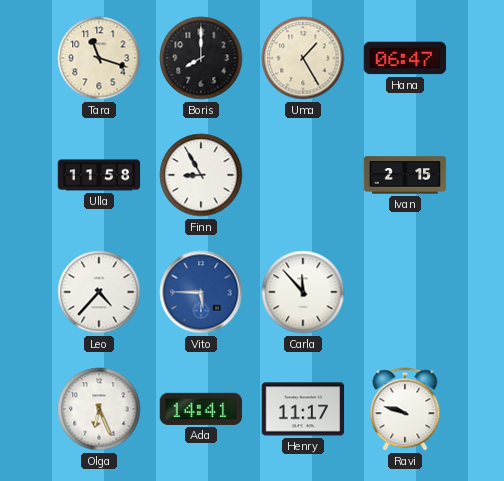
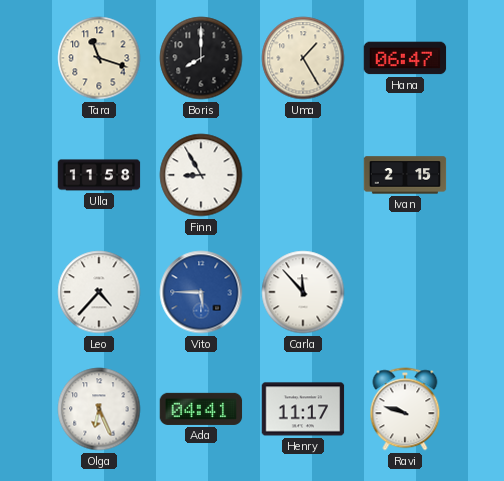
Ada: 14:41 -> 04:41
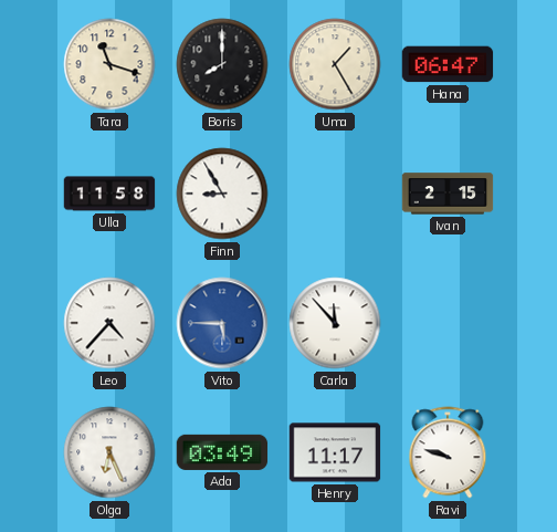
Ada: 04:41 -> 03:49
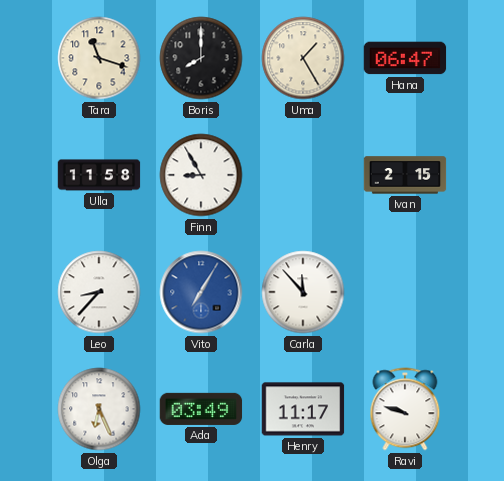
Leo: 4:37 -> 8:37
Vito: 5:45 -> 7:05
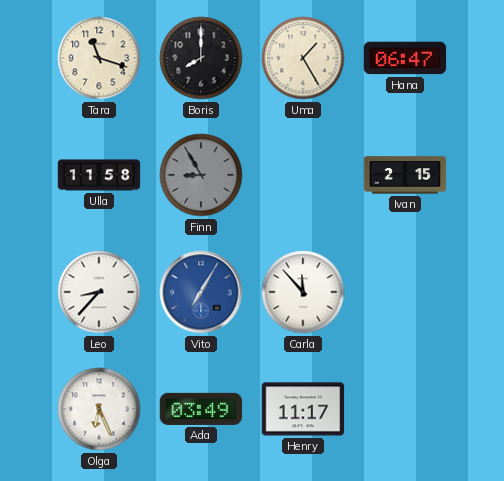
Finn dial: white -> grey
Ravi: 9:48 -> none
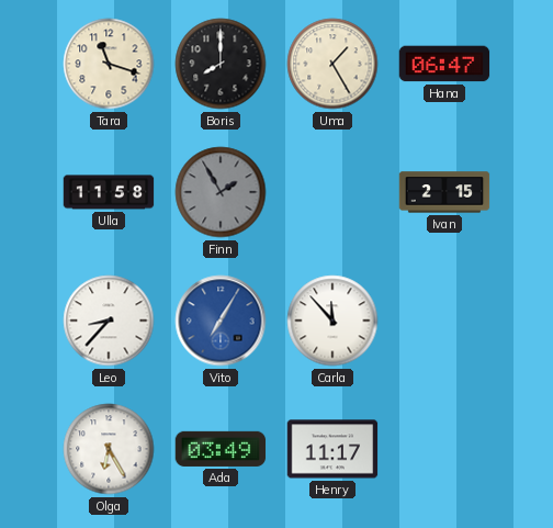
Finn: 8:55 -> 1:55
Olga: 6:26 -> 6:25
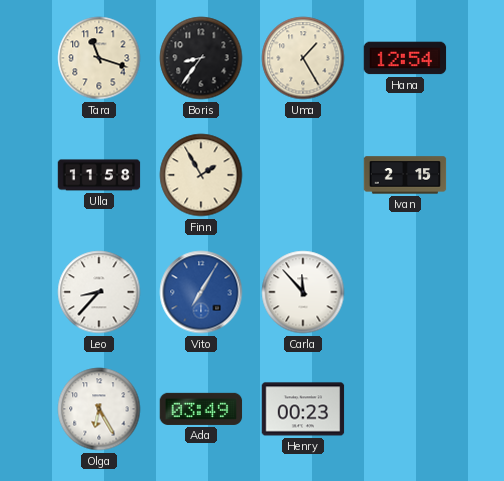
Boris: 8:00 -> 8:36
Hana: 06:47 -> 12:54
Finn dial: grey -> cream
Henry: 11:17 -> 00:23
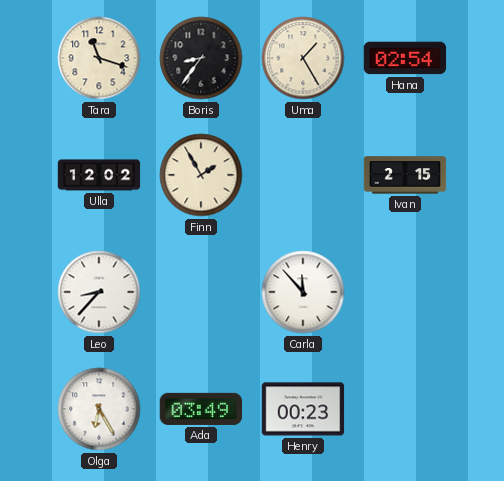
Hana: 12:54 -> 02:54
Ulla: 11:58 -> 12:02
Vito: 7:05 -> none
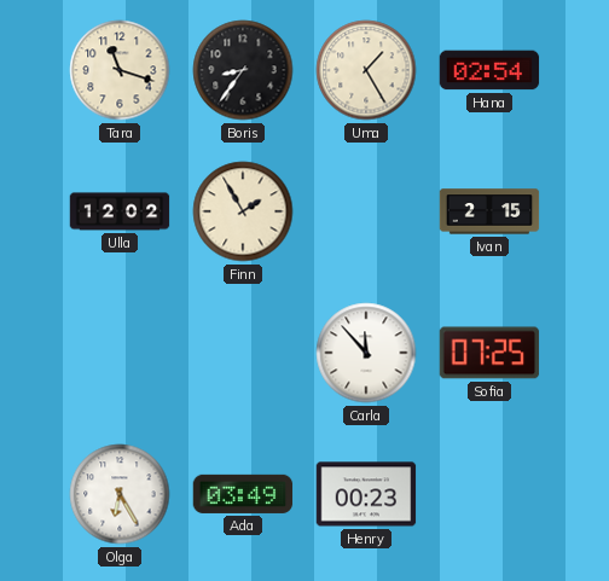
Leo: 8:37 -> none
Sofia: none -> 07:25
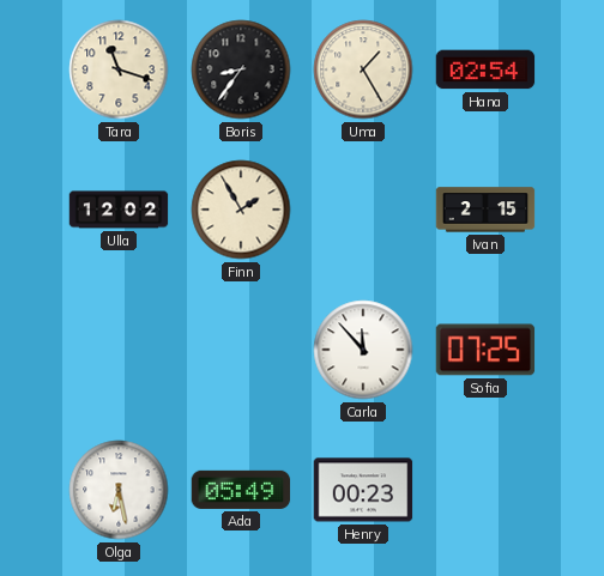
Olga: 6:25 -> 6:28
Ada: 03:49 -> 05:49
